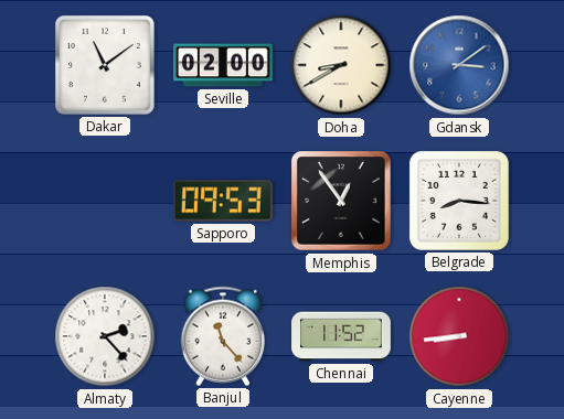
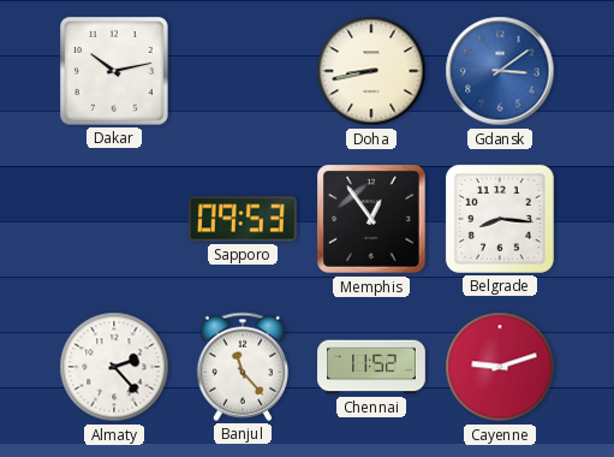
Dakar: 11:09 -> 10:13
Seville: 02:00 -> none
Doha: 8:40 -> 8:43
Cayenne: 8:44 -> 9:12
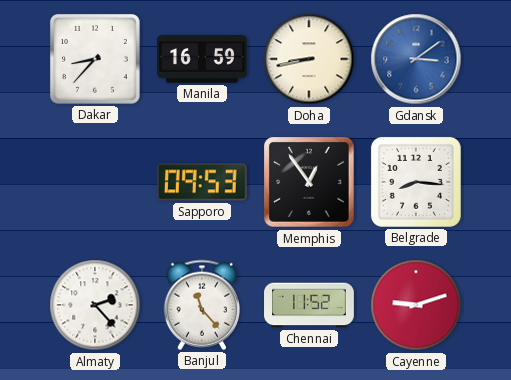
Dakar: 10:13 -> 8:37
Manila: none -> 16:59
